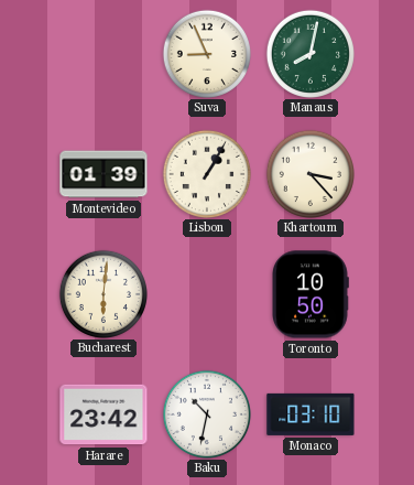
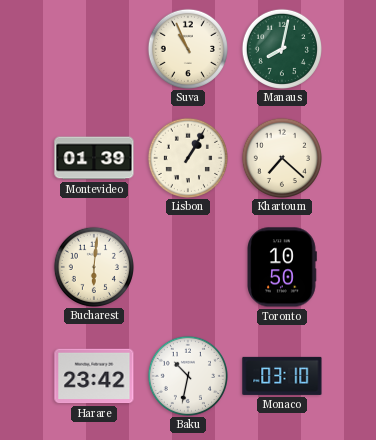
Suva: 8:56 -> 10:56
Khartoum: 3:23 -> 7:22
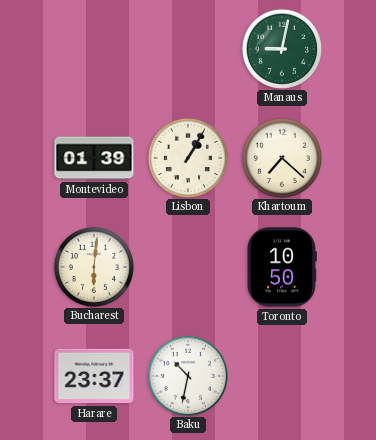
Suva: 10:56 -> none
Manaus: 8:02 -> 9:02
Harare: 23:42 -> 23:37
Monaco: 03:10 -> none
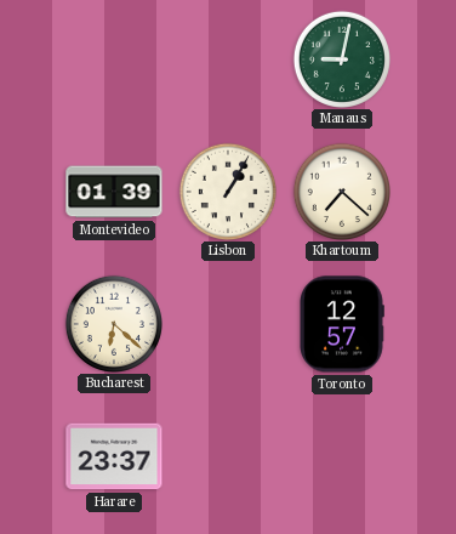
Bucharest: 6:01 -> 6:22
Toronto: 10:50 -> 12:57
Baku: 10:32 -> none
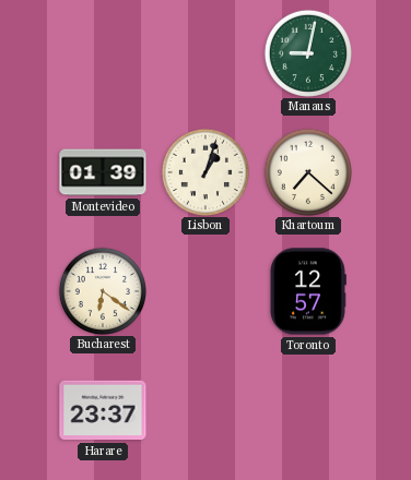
Lisbon: 1:05 -> 1:03
Bucharest: 6:22 -> 6:21
